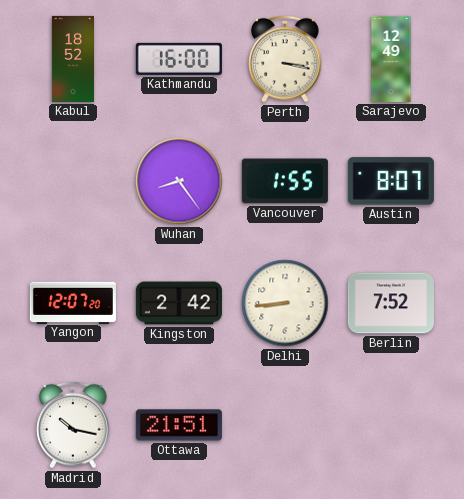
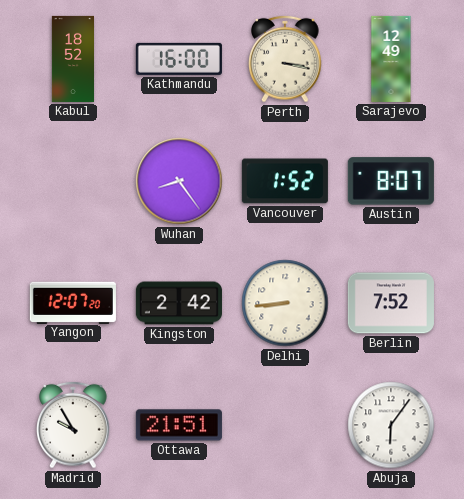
Vancouver: 1:55 -> 1:52
Madrid: 10:17 -> 9:55
Abuja: none -> 6:06
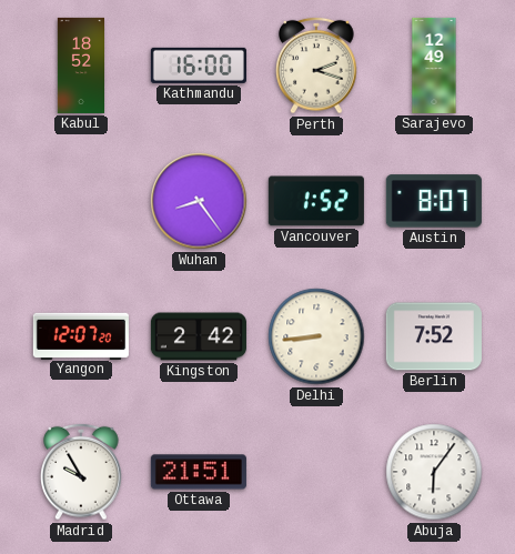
Perth: 3:17 -> 2:18
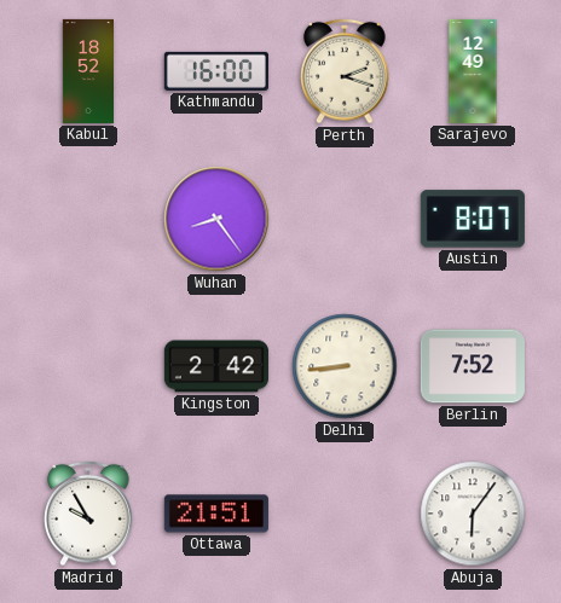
Vancouver: 1:52 -> none
Yangon: 12:07 -> none
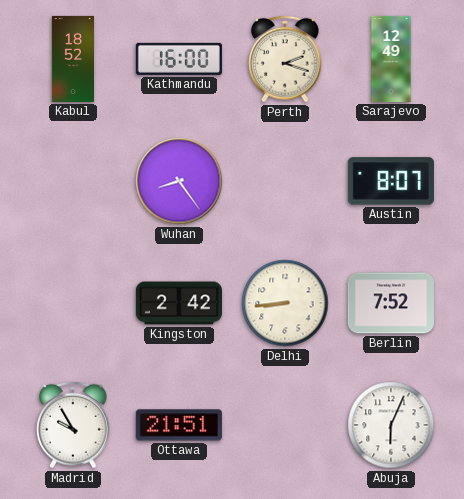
Abuja: 6:06 -> 6:04
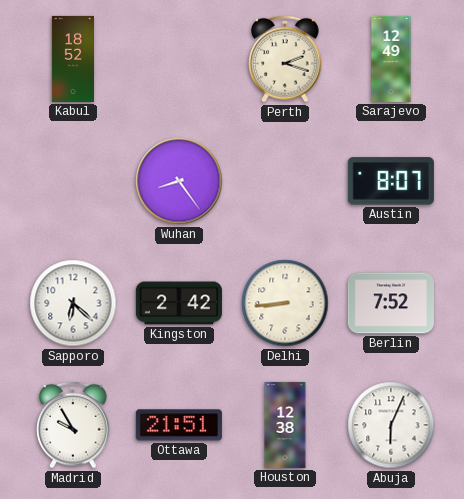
Kathmandu: 16:00 -> none
Sapporo: none -> 6:22
Houston: none -> 12:38
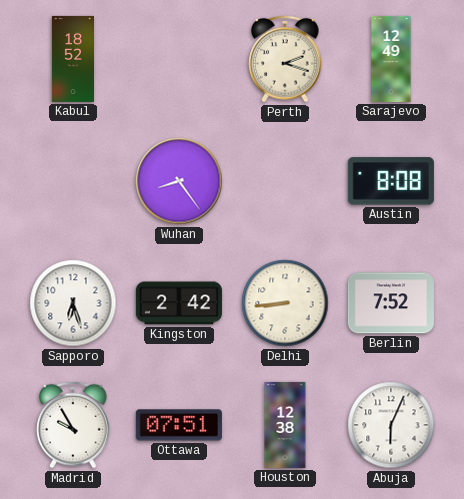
Austin: 8:07 -> 8:08
Sapporo: 6:22 -> 6:27
Ottawa: 21:51 -> 07:51
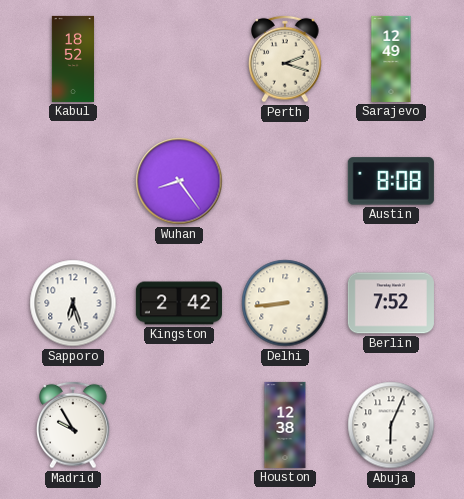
Ottawa: 07:51 -> none
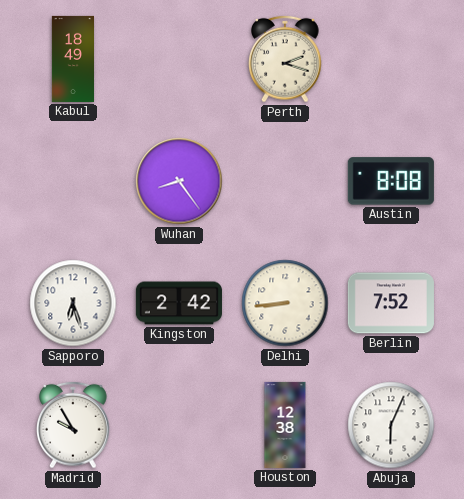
Kabul: 18:52 -> 18:49
Sarajevo: 12:49 -> none
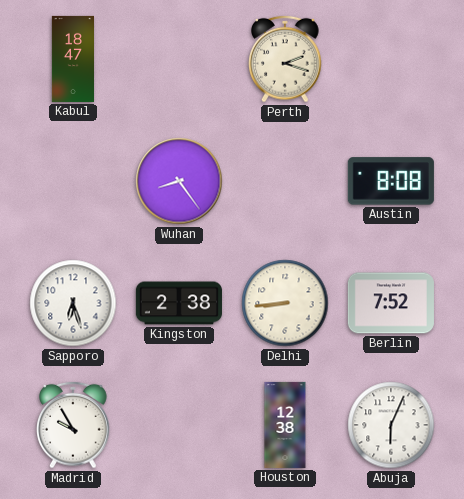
Kabul: 18:49 -> 18:47
Kingston: 2:42 -> 2:38
